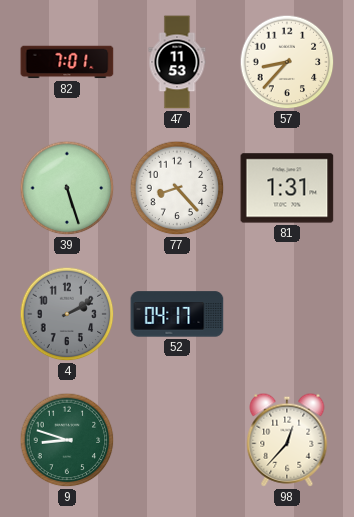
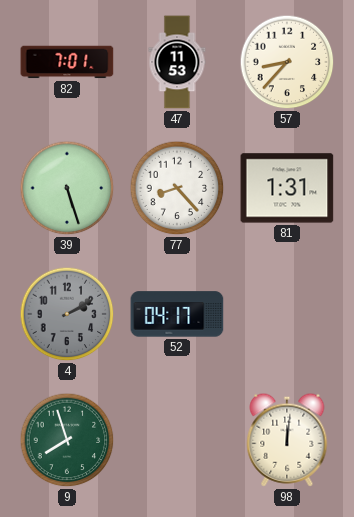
9: 8:48 -> 7:57
98: 12:37 -> 12:01
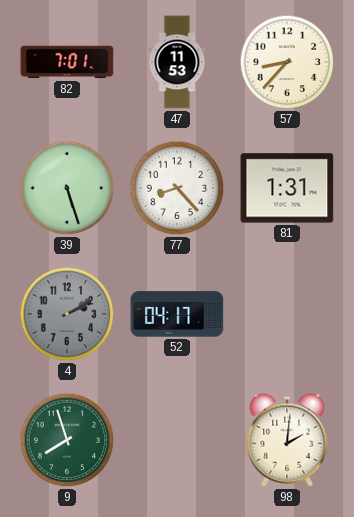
98: 12:01 -> 2:01
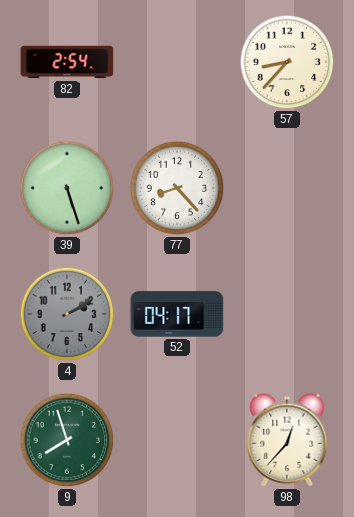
82: 7:01 -> 2:54
47: 11:53 -> none
81: 1:31 -> none
98: 2:01 -> 12:37
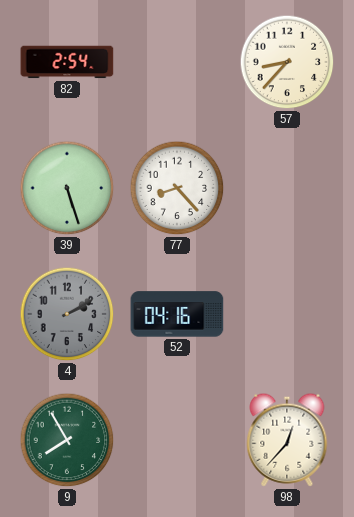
52: 04:17 -> 04:16
9: 7:57 -> 7:55
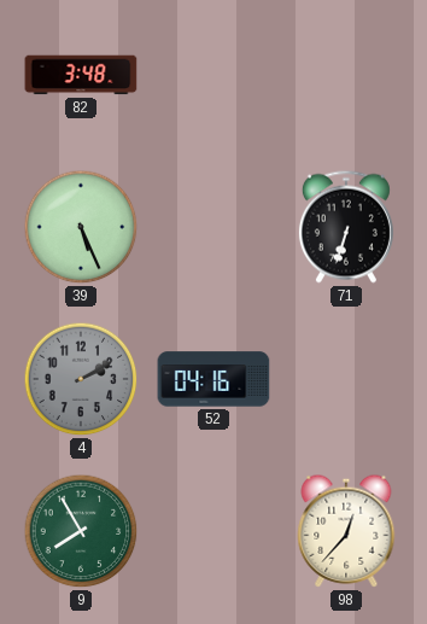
82: 2:54 -> 3:48
57: 8:37 -> none
39: 5:27 -> 5:26
77: 8:23 -> none
71: none -> 6:33
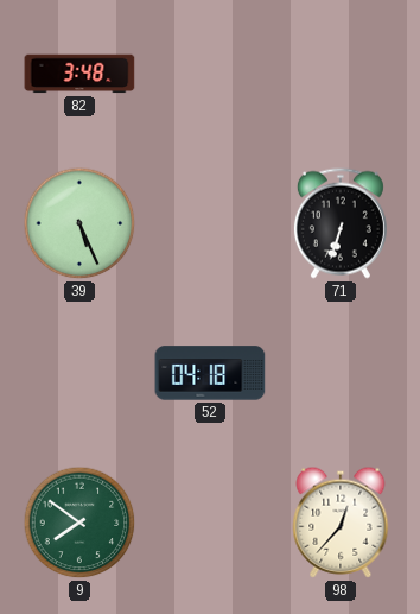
4: 2:10 -> none
52: 04:16 -> 04:18
9: 7:55 -> 7:51
